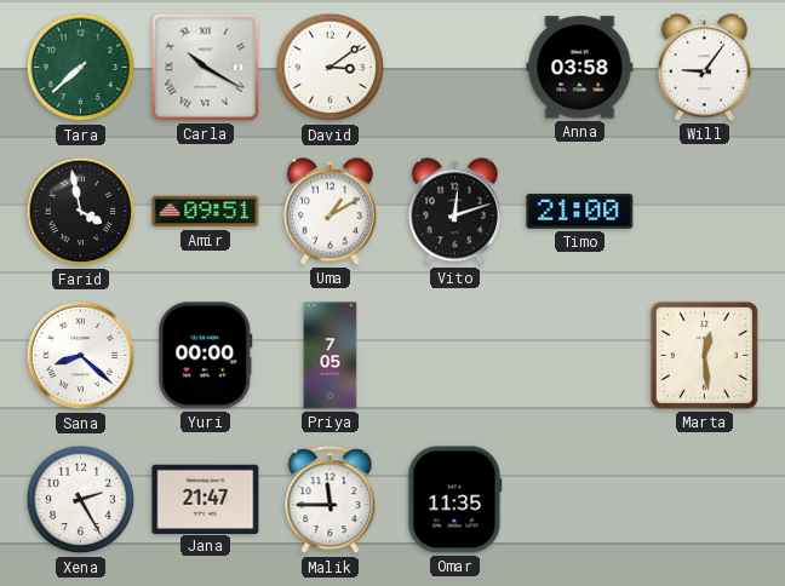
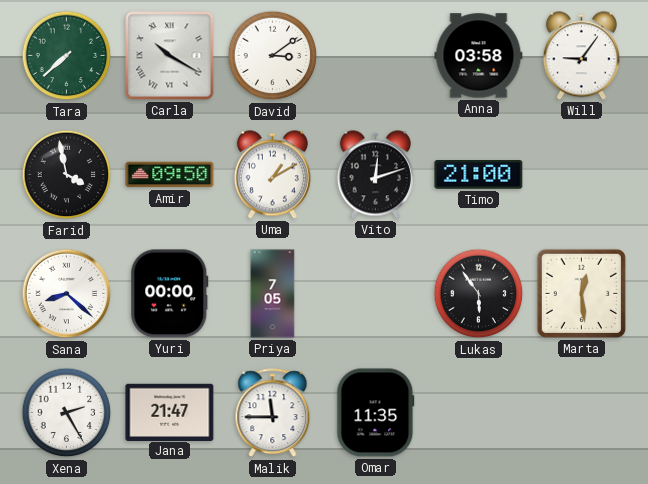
Amir: 09:51 -> 09:50
Lukas: none -> 5:54
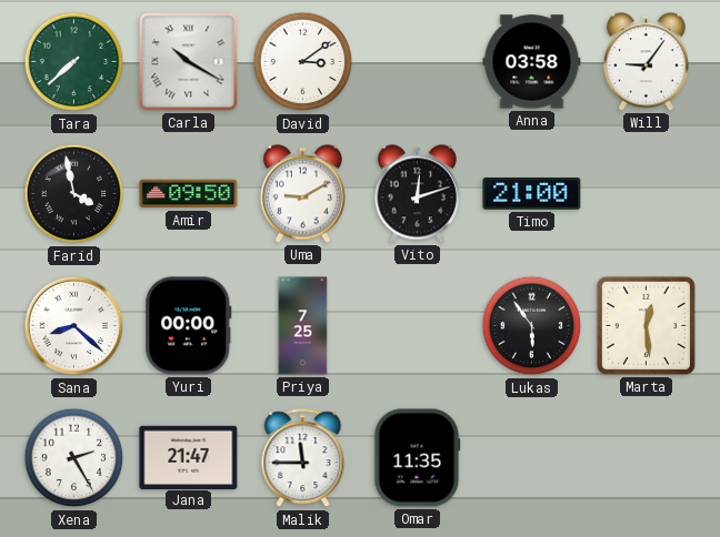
Uma: 1:10 -> 9:10
Priya: 7:05 -> 7:25
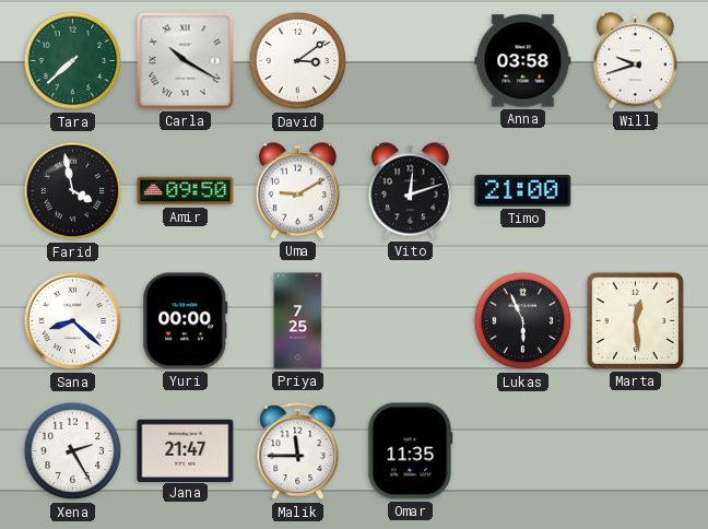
Will: 9:06 -> 9:42
Lukas: 5:54 -> 5:56
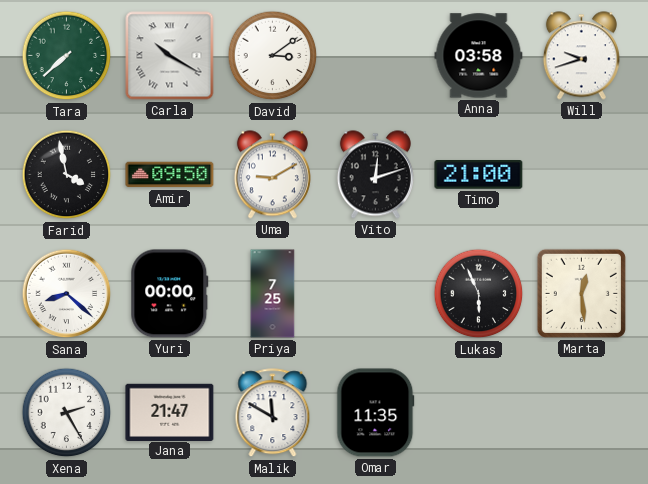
Malik: 11:45 -> 11:50
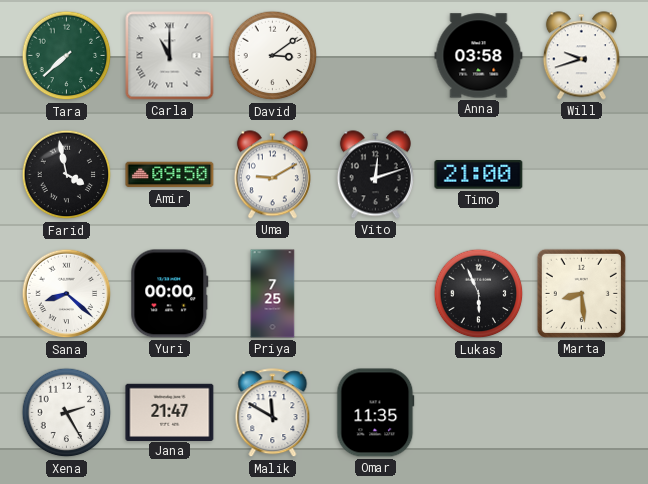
Carla: 10:20 -> 11:00
Marta: 12:29 -> 8:29
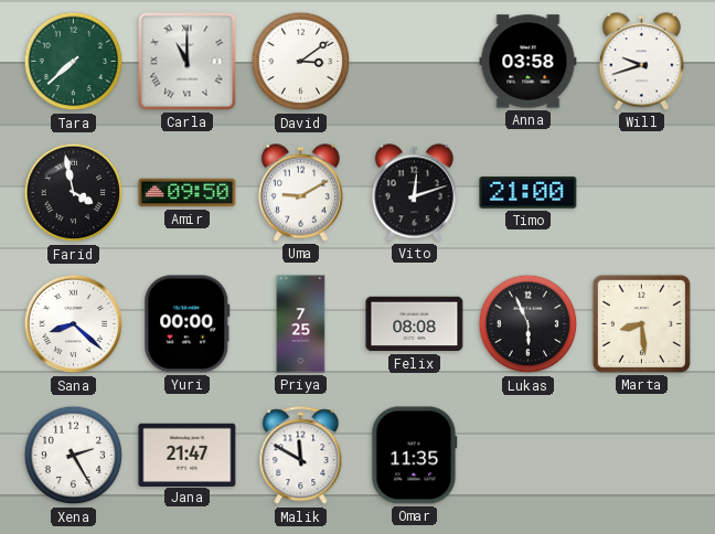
Felix: none -> 08:08
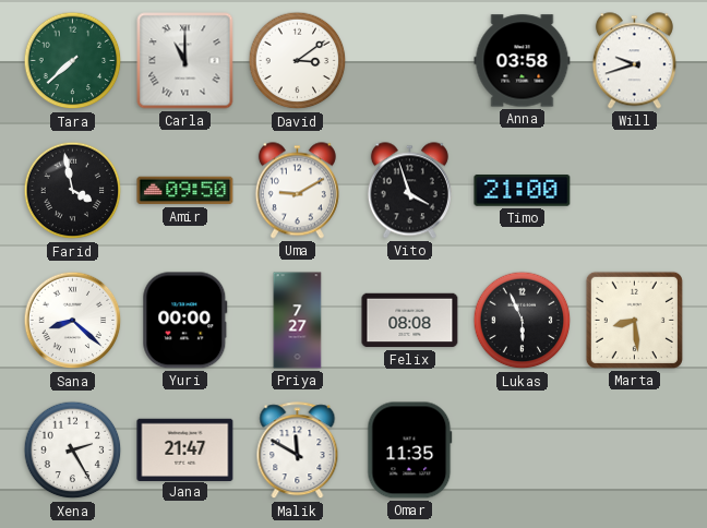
Vito: 12:12 -> 3:57
Priya: 7:25 -> 7:27
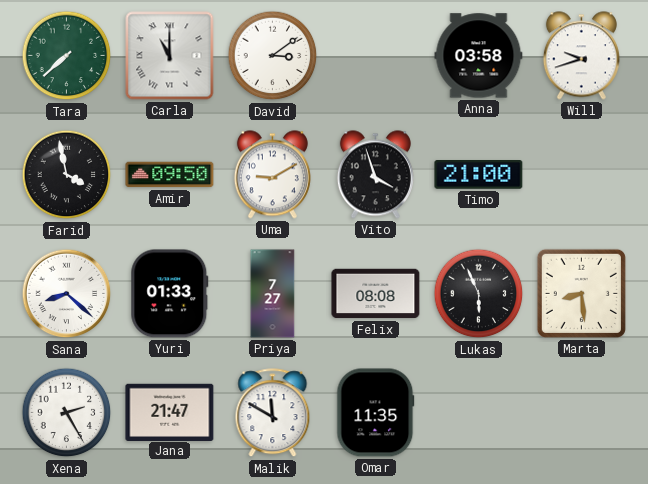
Yuri: 00:00 -> 01:33
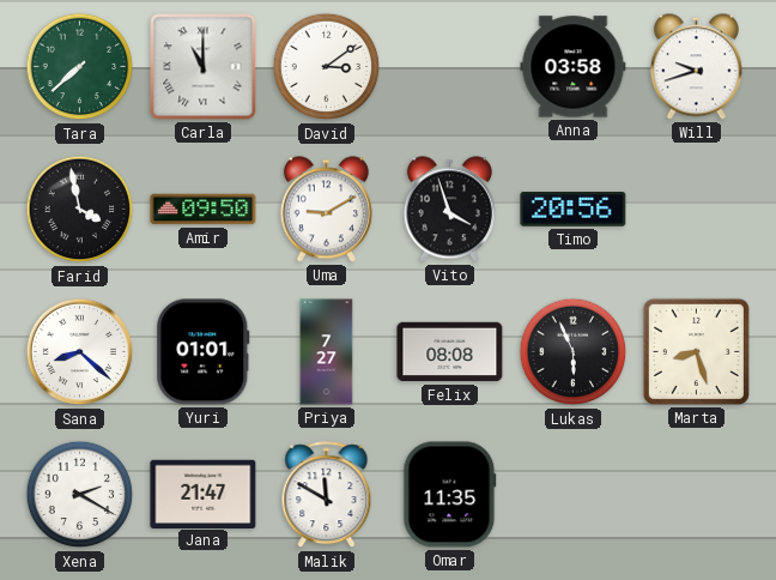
Timo: 21:00 -> 20:56
Yuri: 01:33 -> 01:01
Marta: 8:29 -> 8:27
Xena: 2:25 -> 2:20
